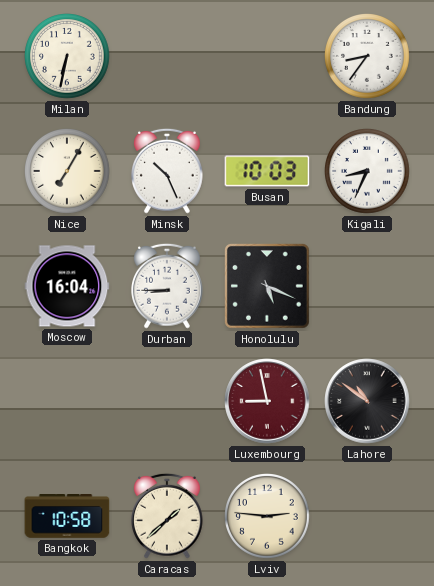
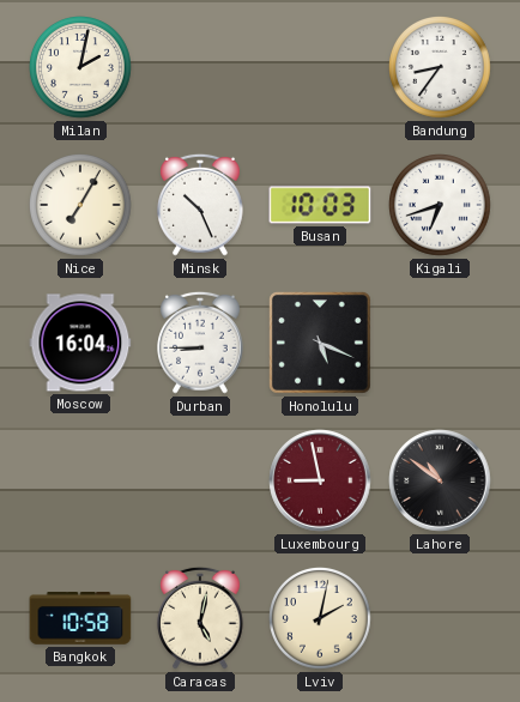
Milan: 6:32 -> 2:02
Kigali: 8:34 -> 6:42
Caracas: 1:38 -> 5:02
Lviv: 2:46 -> 2:02
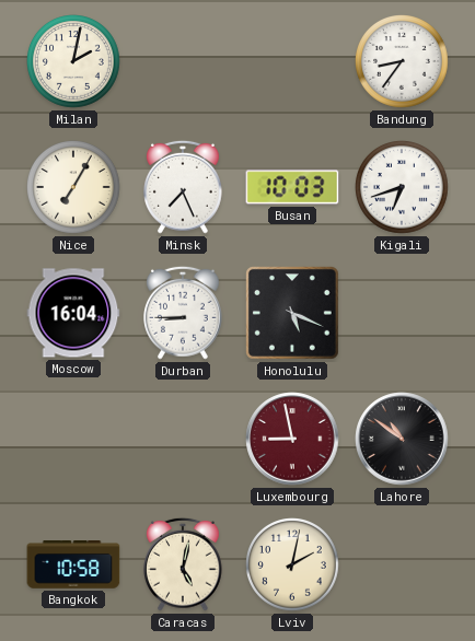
Minsk: 10:26 -> 7:26
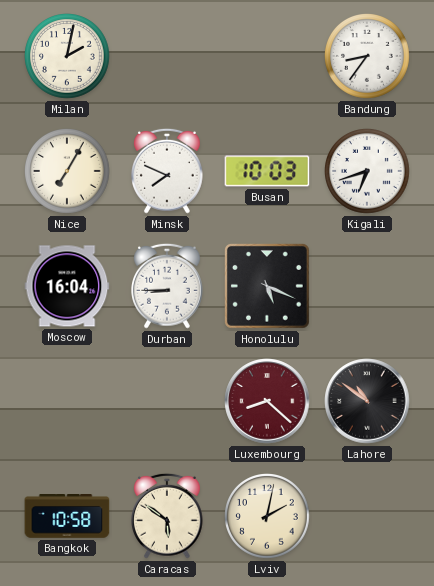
Minsk: 7:26 -> 7:49
Luxembourg: 8:58 -> 8:22
Caracas: 5:02 -> 5:51
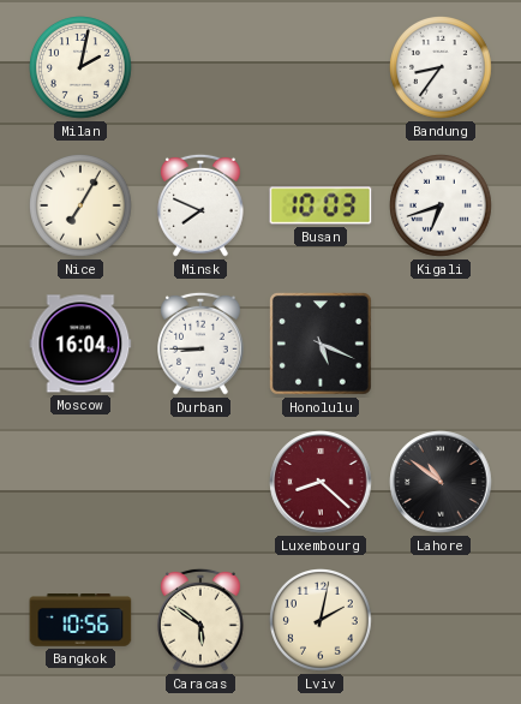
Bangkok: 10:58 -> 10:56
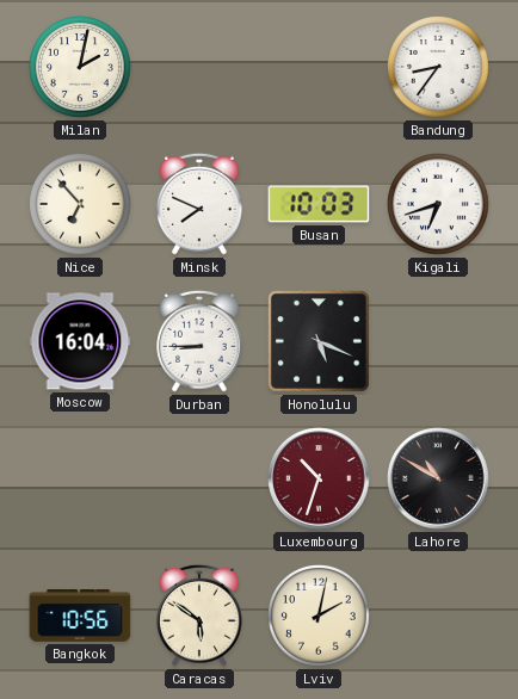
Nice: 7:05 -> 6:53
Luxembourg: 8:22 -> 10:33
Lahore: 10:51 -> 10:50
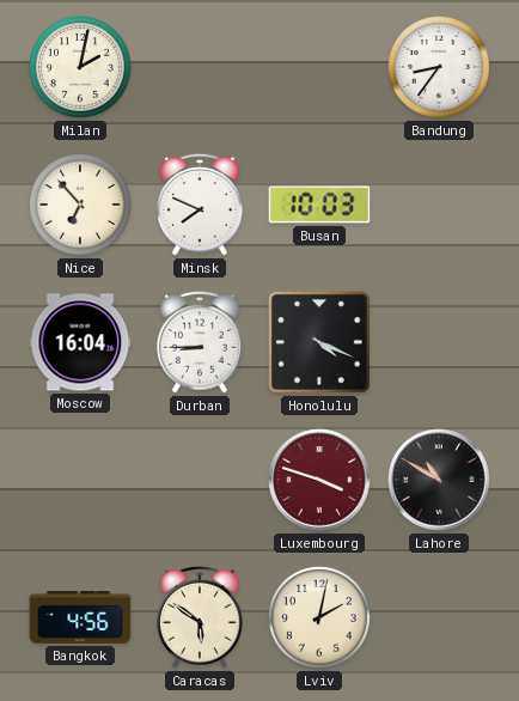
Kigali: 6:42 -> none
Honolulu: 5:19 -> 4:19
Luxembourg: 10:33 -> 3:48
Bangkok: 10:56 -> 4:56
